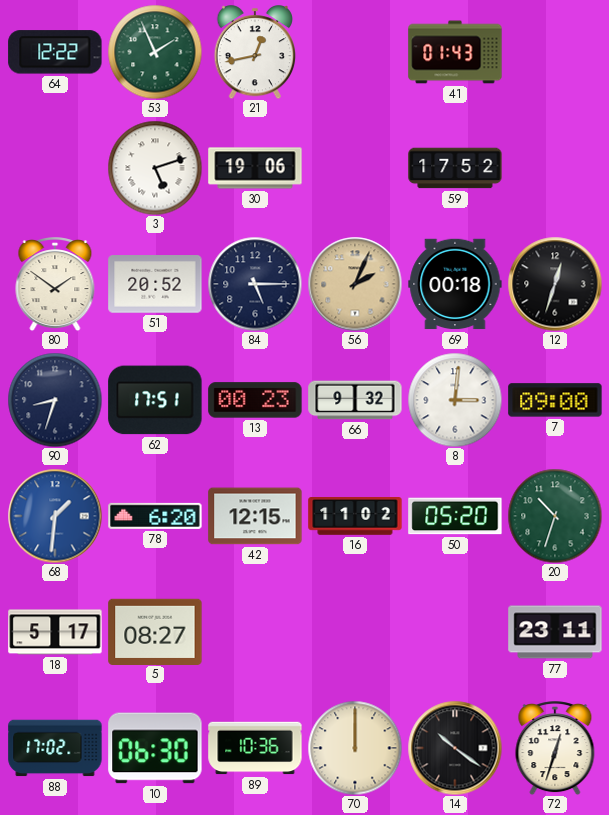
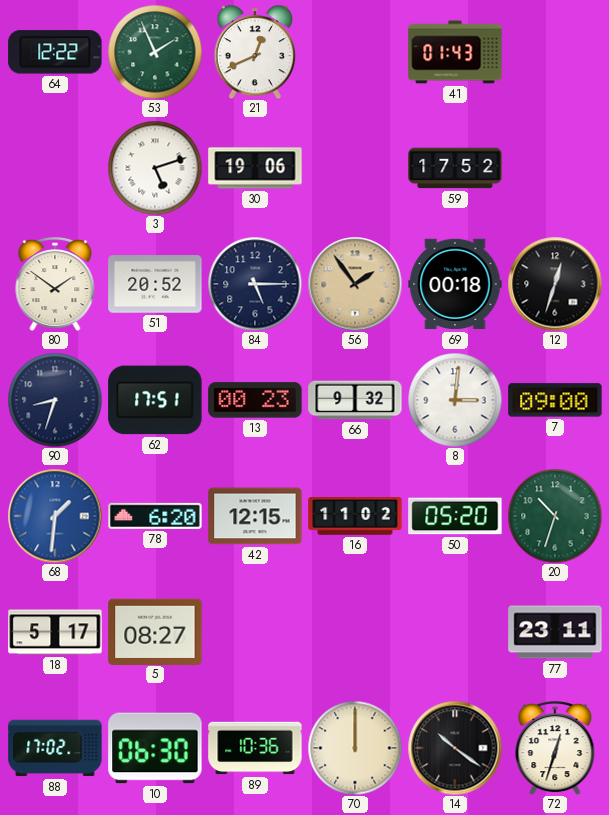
21: 12:43 -> 12:41
56: 2:04 -> 1:54
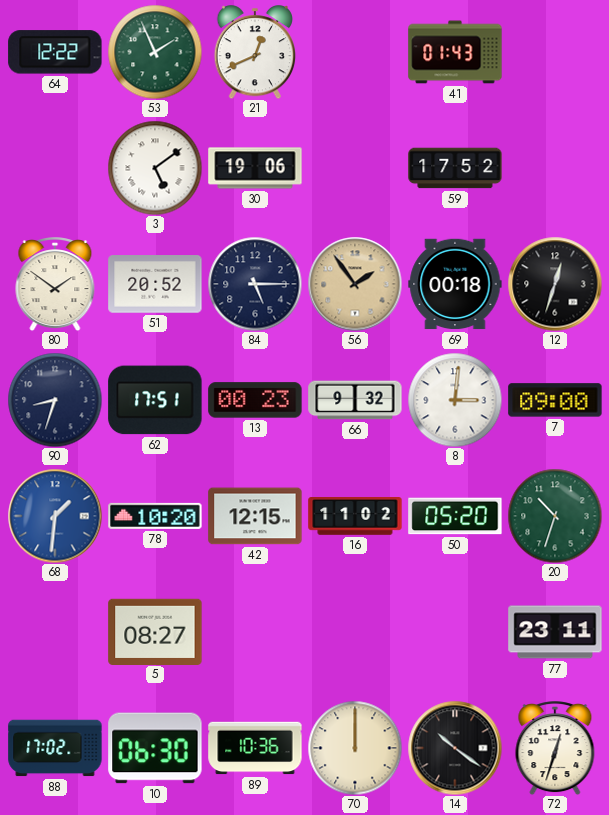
3: 5:12 -> 5:09
78: 6:20 -> 10:20
18: 5:17 -> none
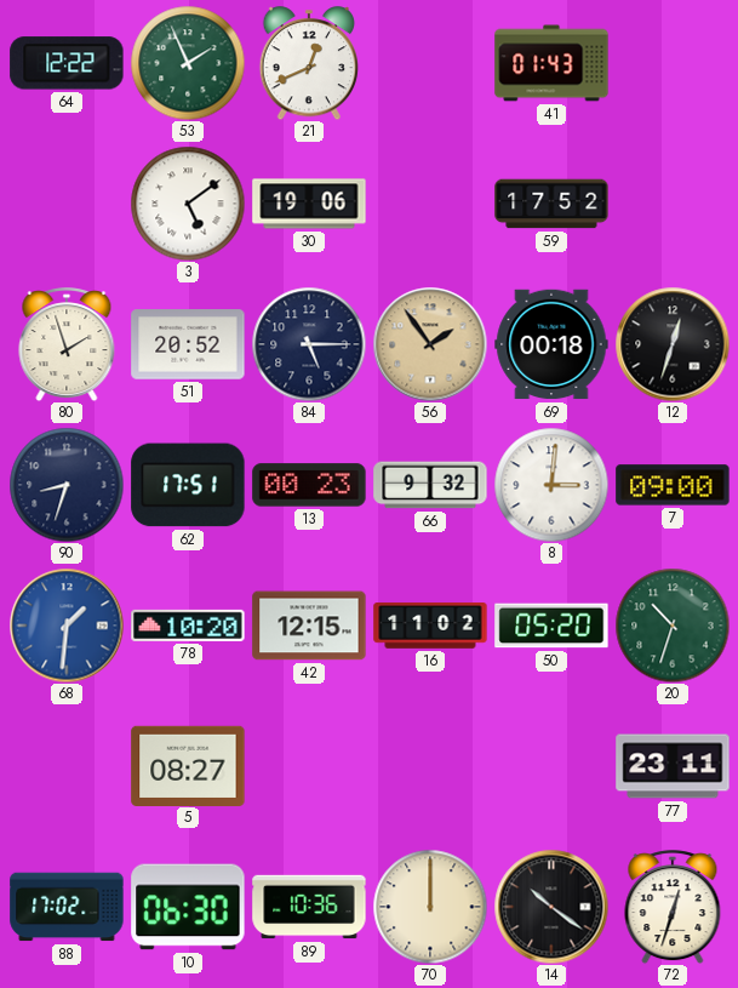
80: 1:51 -> 1:57
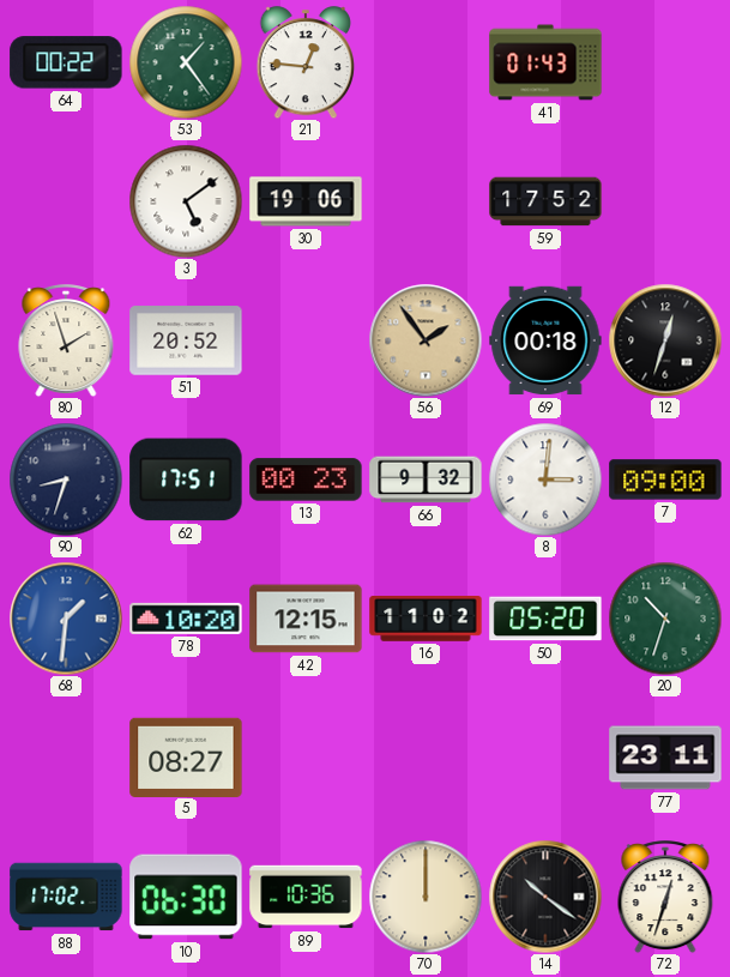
64: 12:22 -> 00:22
53: 1:56 -> 1:24
21: 12:41 -> 12:46
84: 5:15 -> none
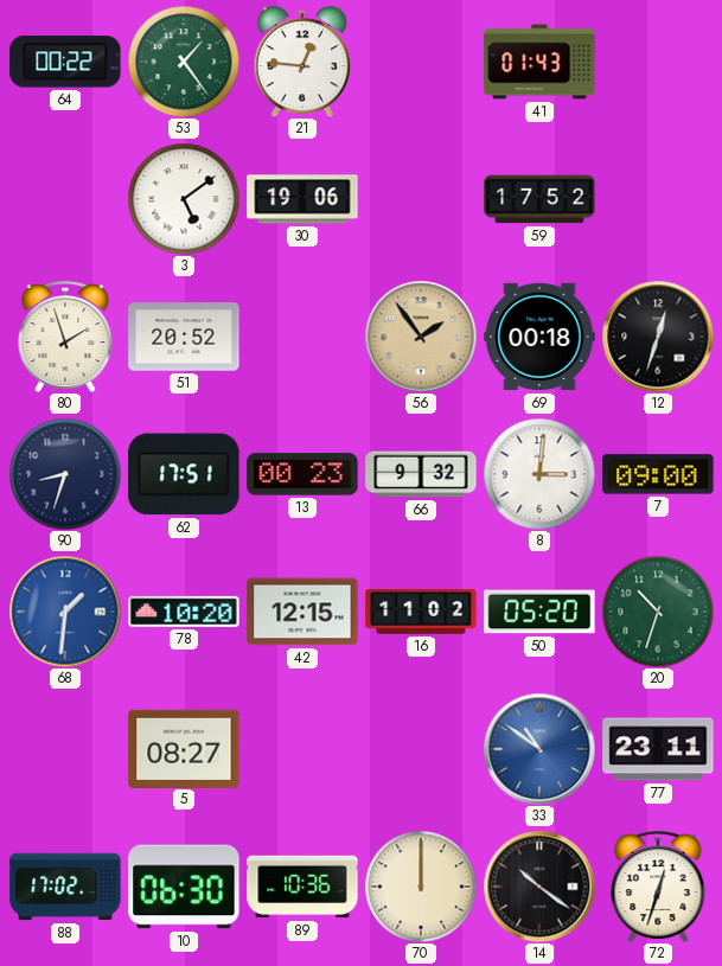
33: none -> 10:51
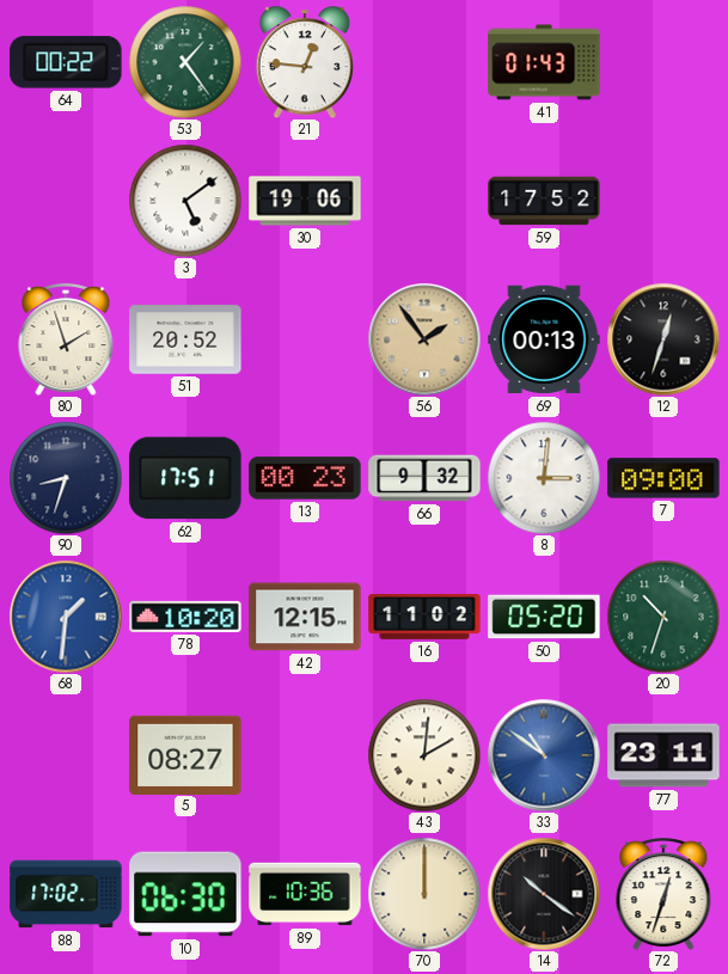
69: 00:18 -> 00:13
43: none -> 2:01
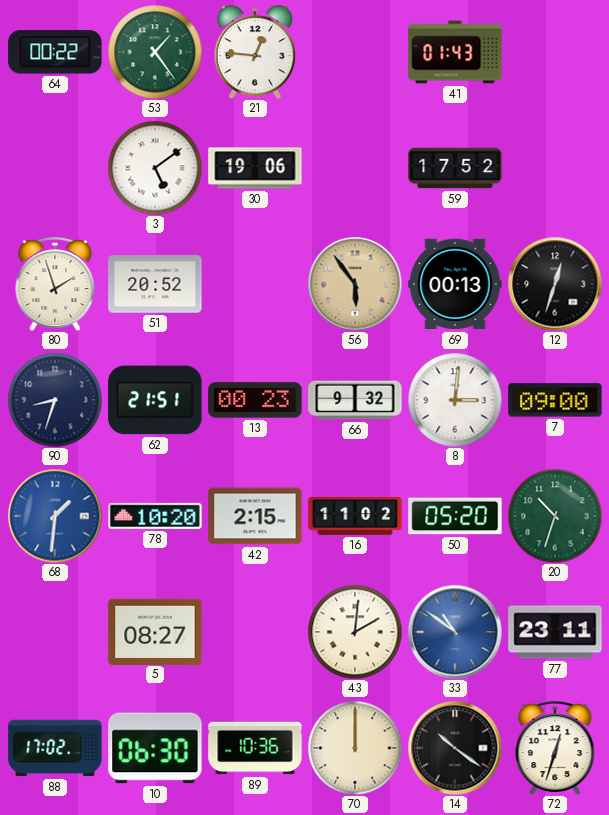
56: 1:54 -> 5:54
62: 17:51 -> 21:51
42: 12:15 -> 2:15
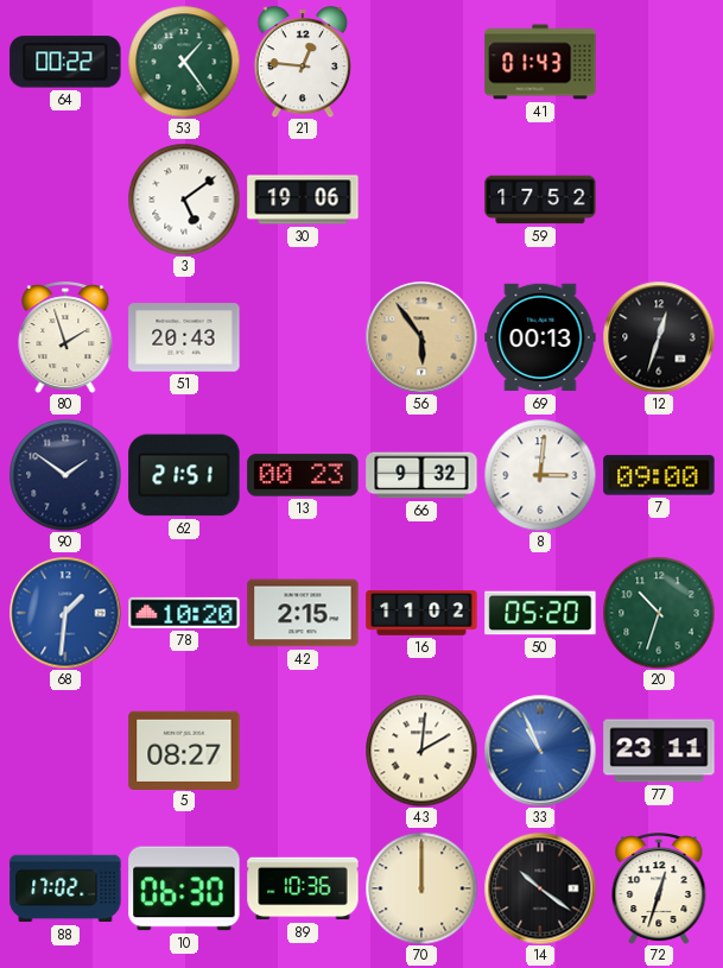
51: 20:52 -> 20:43
90: 8:33 -> 1:51
33: 10:51 -> 10:56
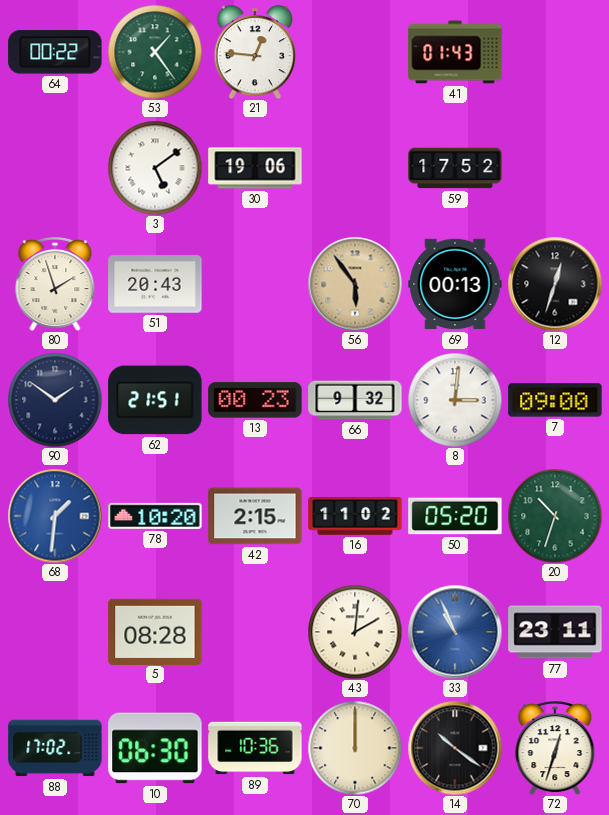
5: 08:27 -> 08:28
